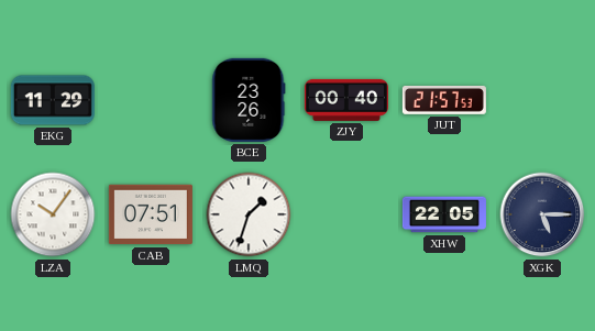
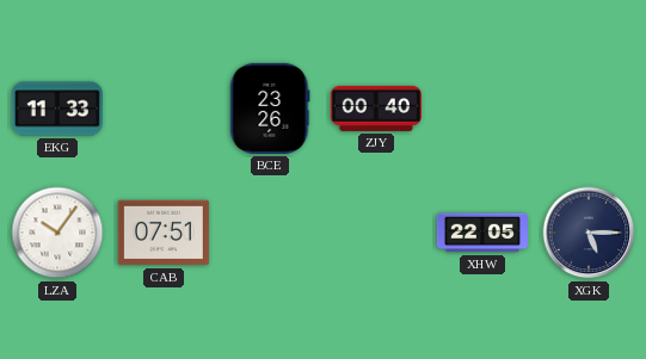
EKG: 11:29 -> 11:33
JUT: 21:57 -> none
LMQ: 1:33 -> none
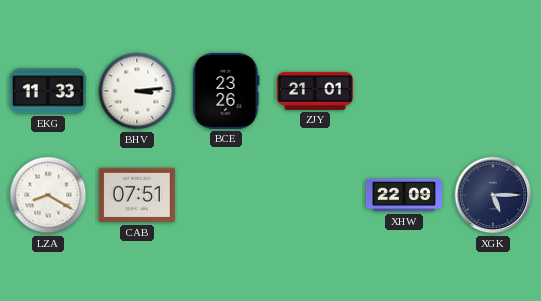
BHV: none -> 3:14
ZJY: 00:40 -> 21:01
LZA: 10:06 -> 8:20
XHW: 22:05 -> 22:09
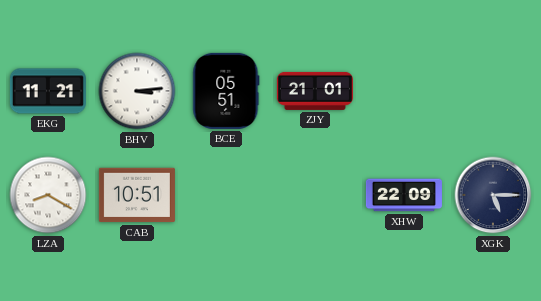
EKG: 11:33 -> 11:21
BCE: 23:26 -> 05:51
CAB: 07:51 -> 10:51
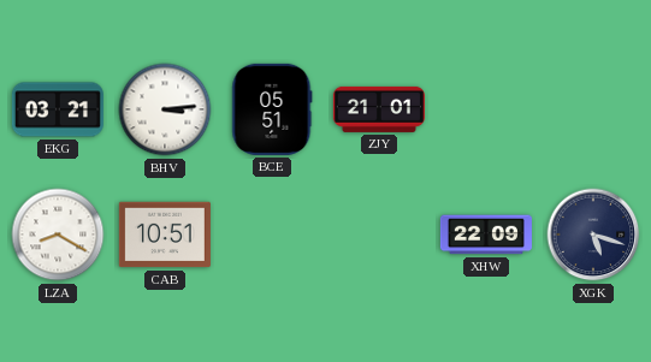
EKG: 11:21 -> 03:21
XGK: 5:15 -> 5:18
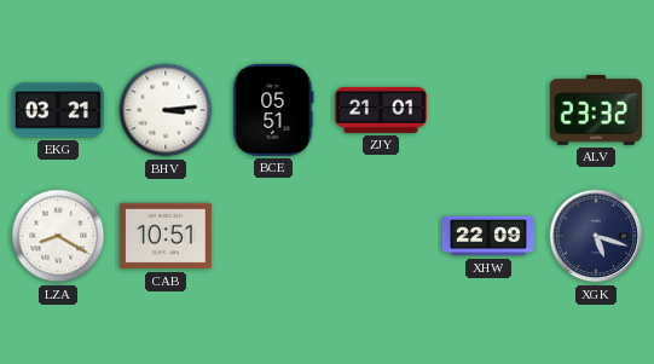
ALV: none -> 23:32
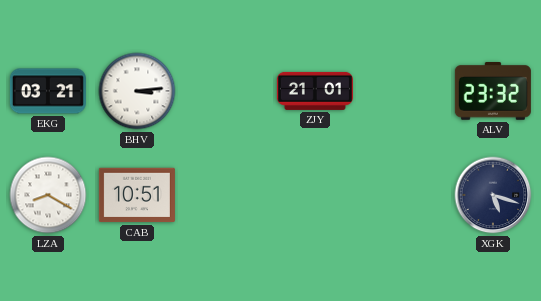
BCE: 05:51 -> none
XHW: 22:09 -> none
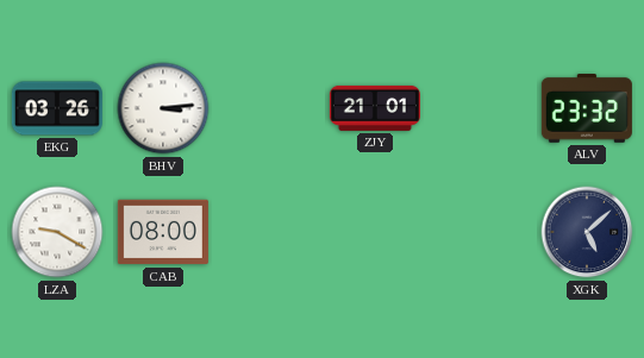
EKG: 03:21 -> 03:26
LZA: 8:20 -> 9:20
CAB: 10:51 -> 08:00
XGK: 5:18 -> 5:08
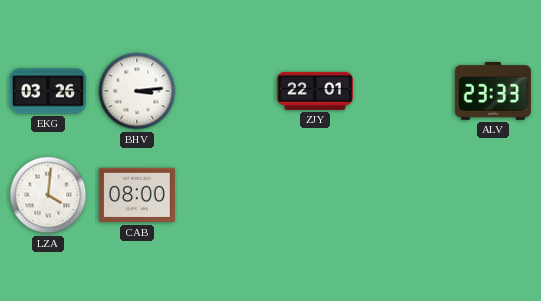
ZJY: 21:01 -> 22:01
ALV: 23:32 -> 23:33
LZA: 9:20 -> 4:01
XGK: 5:08 -> none
